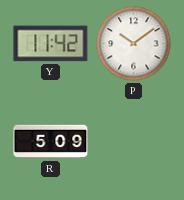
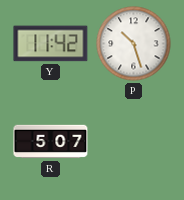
P: 10:09 -> 10:27
R: 5:09 -> 5:07
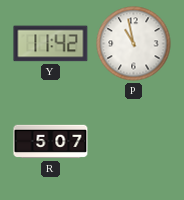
P: 10:27 -> 10:58
